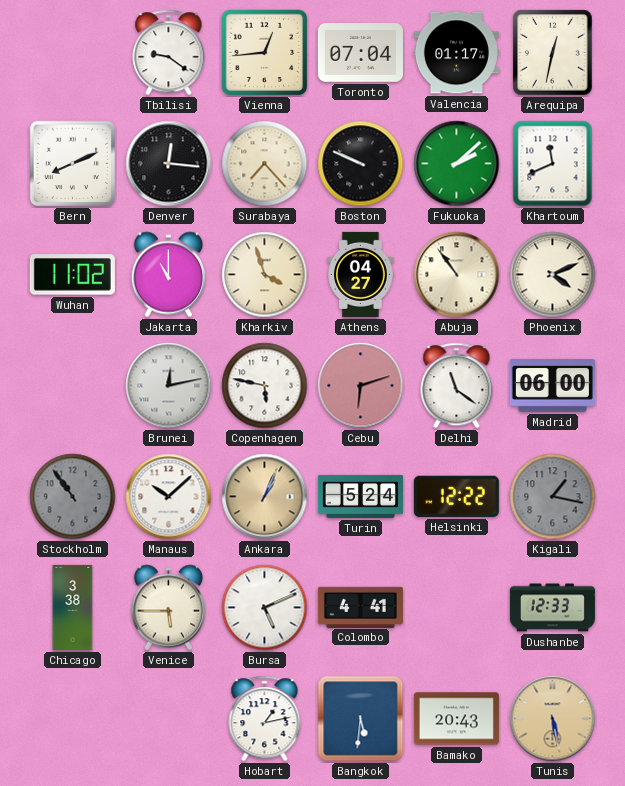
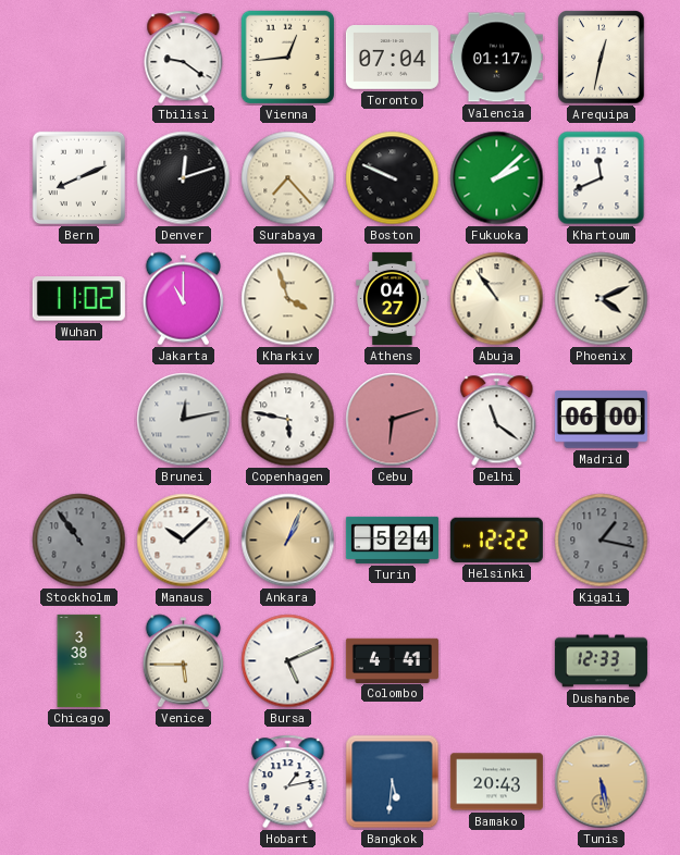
Denver: 12:16 -> 12:12
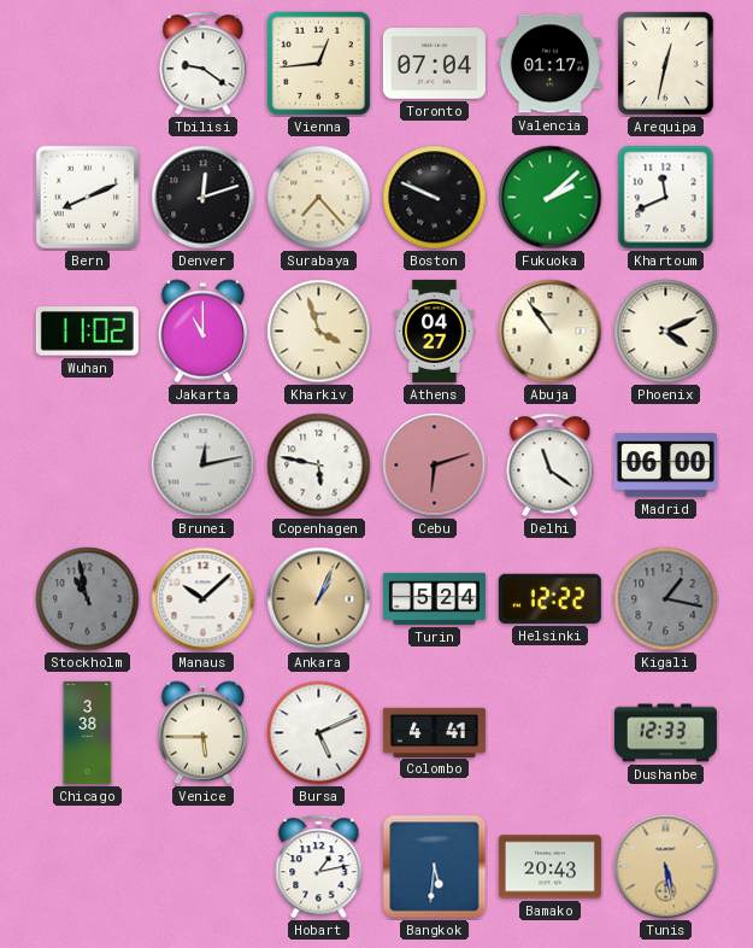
Stockholm: 10:54 -> 10:58
